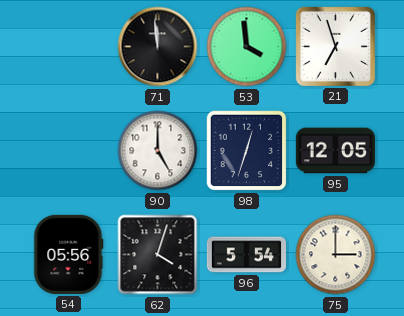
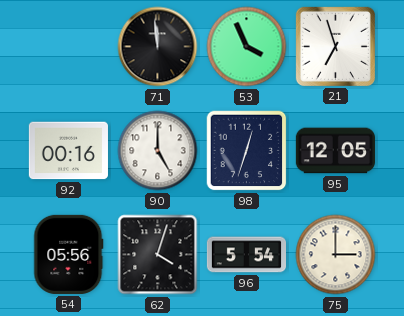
53: 3:59 -> 3:56
92: none -> 00:16
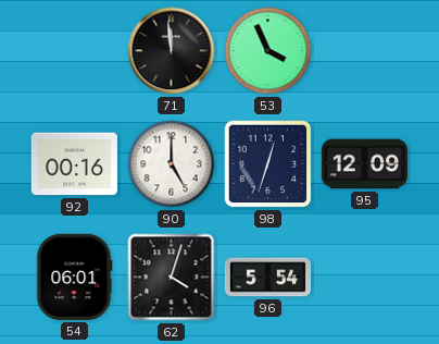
21: 6:57 -> none
95: 12:05 -> 12:09
54: 05:56 -> 06:01
75: 3:00 -> none
